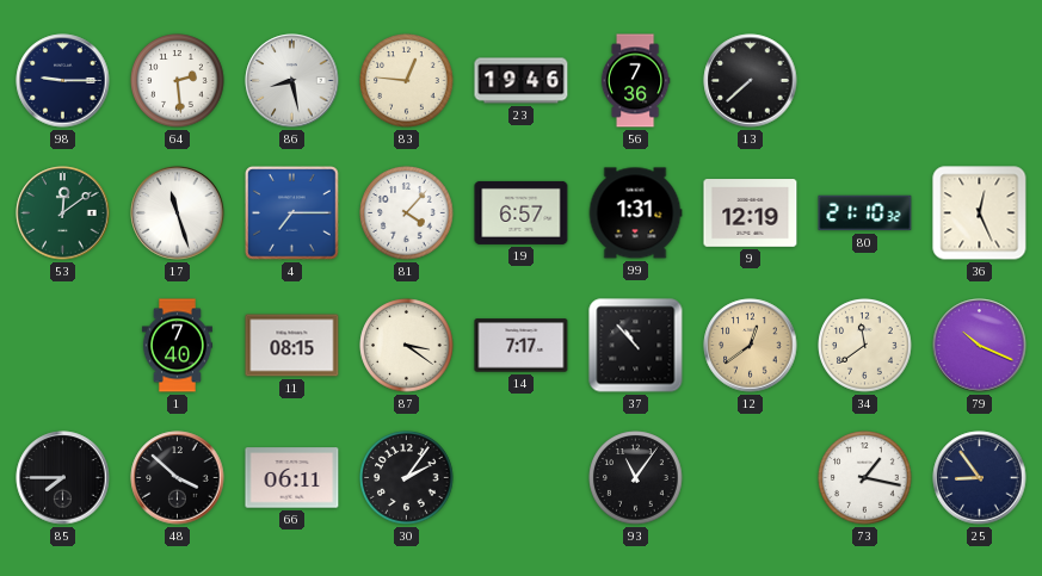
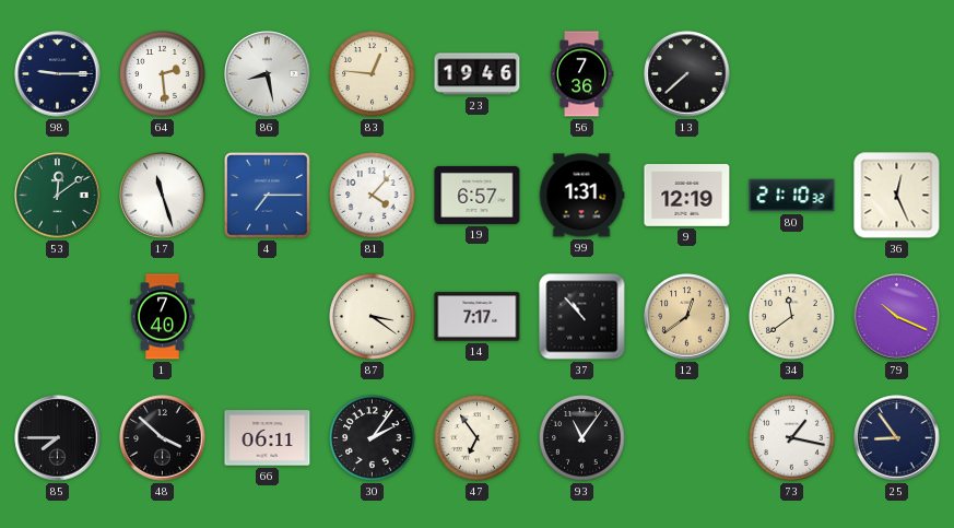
11: 08:15 -> none
47: none -> 6:54
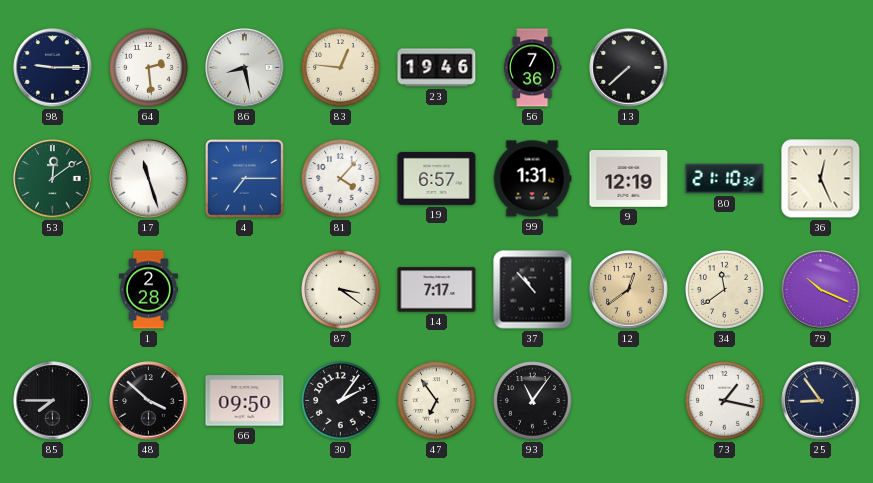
1: 7:40 -> 2:28
66: 06:11 -> 09:50
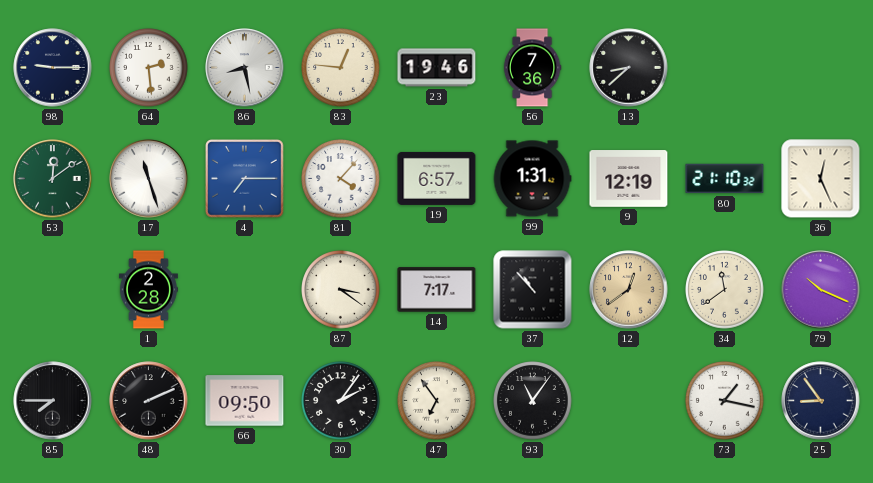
13: 7:38 -> 8:38
48: 3:52 -> 2:11
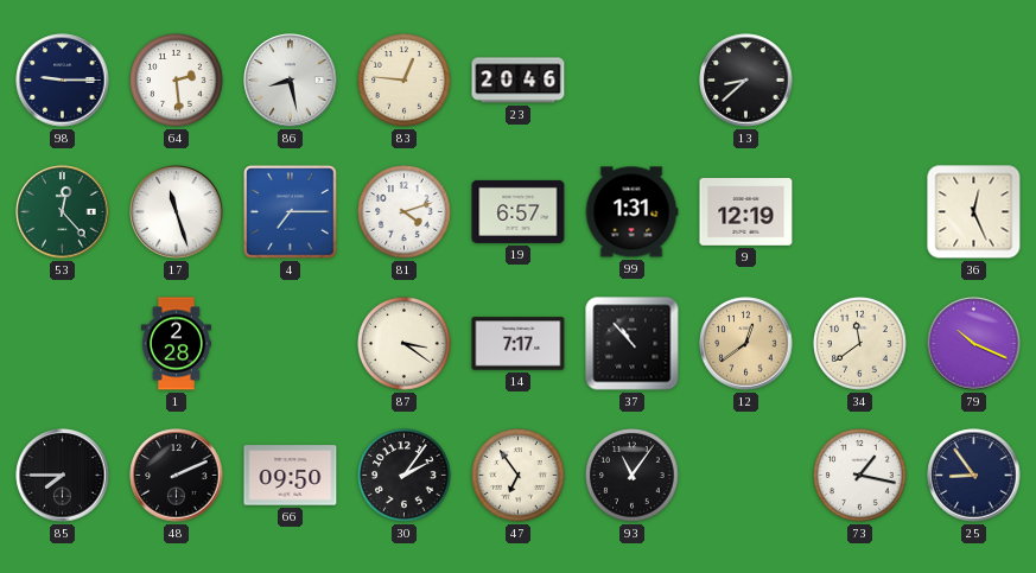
23: 19:46 -> 20:46
56: 7:36 -> none
53: 12:09 -> 12:23
81: 4:07 -> 4:12
80: 21:10 -> none
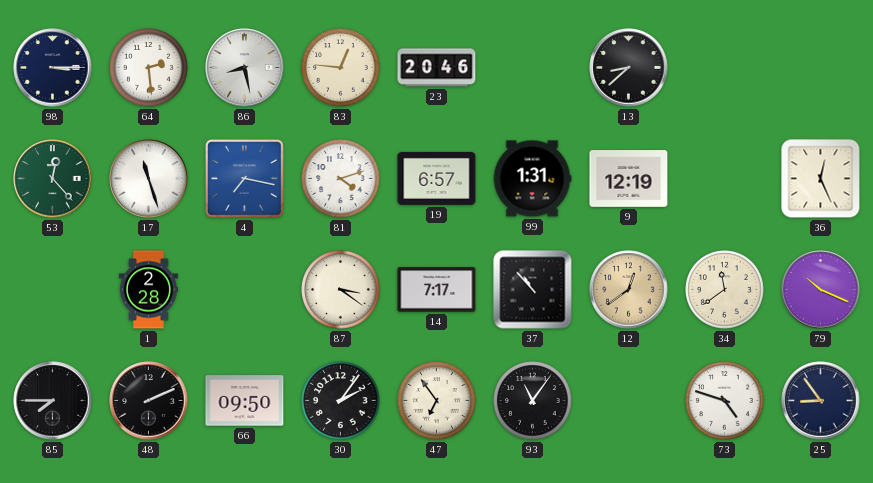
98: 9:15 -> 3:15
4: 7:15 -> 7:17
73: 1:17 -> 4:48
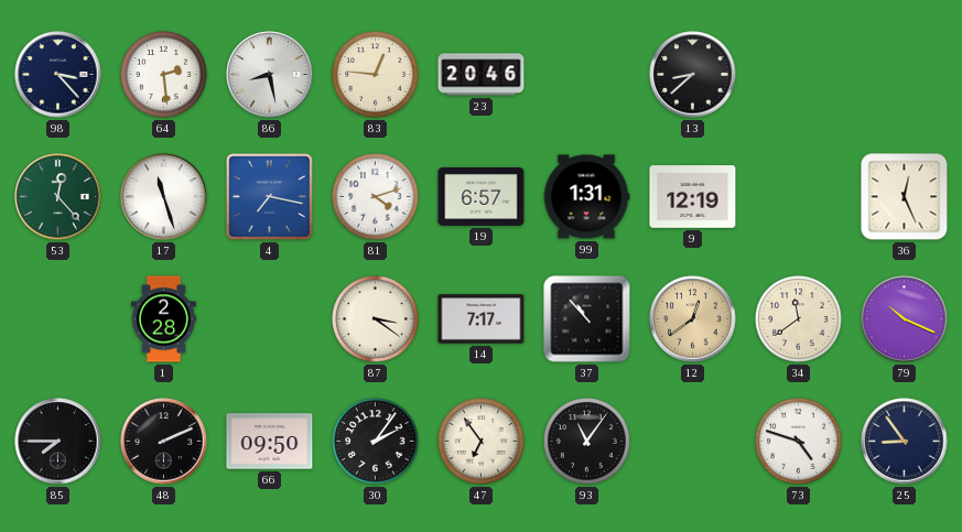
98: 3:15 -> 3:23
